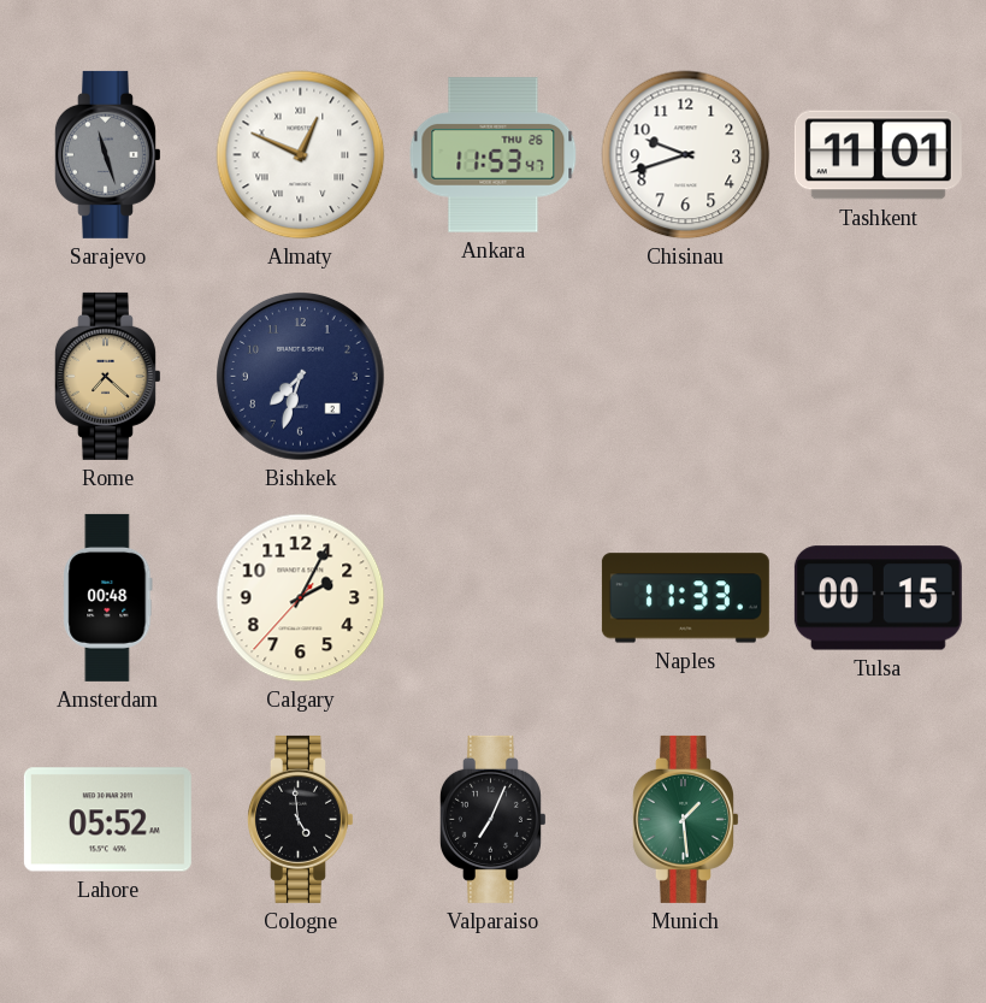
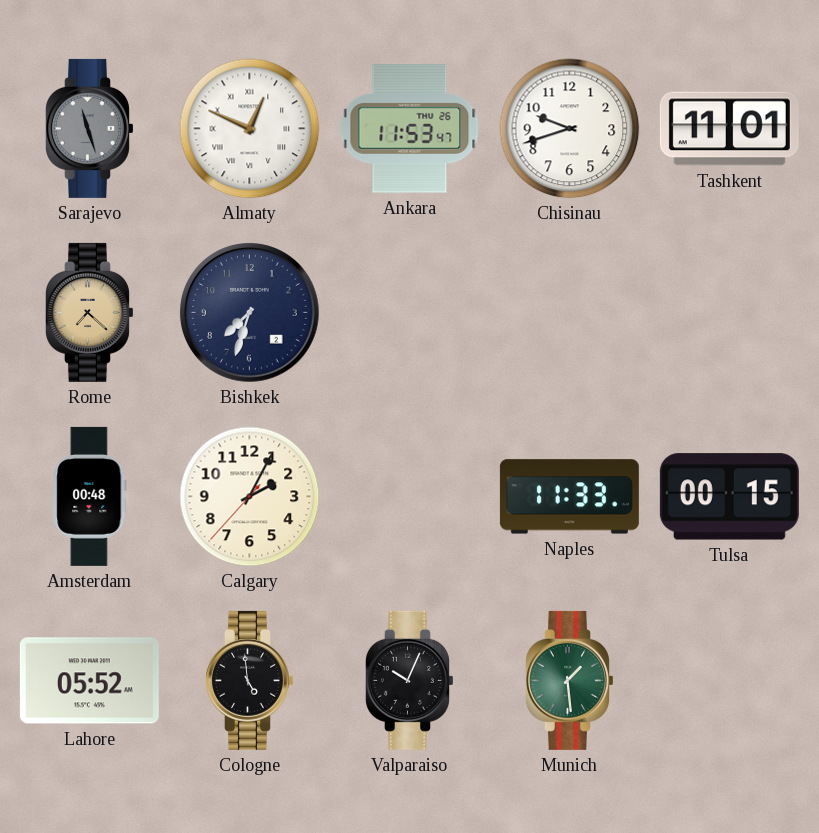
Valparaiso: 7:04 -> 10:04
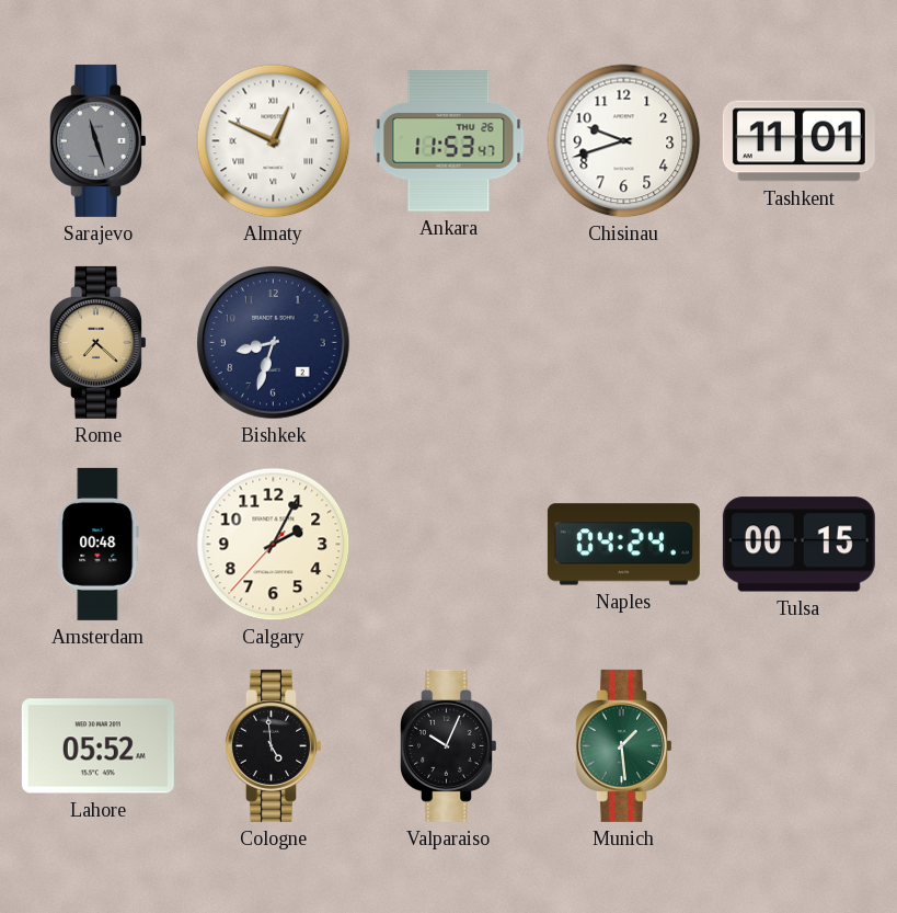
Bishkek: 7:33 -> 8:33
Naples: 11:33 -> 04:24
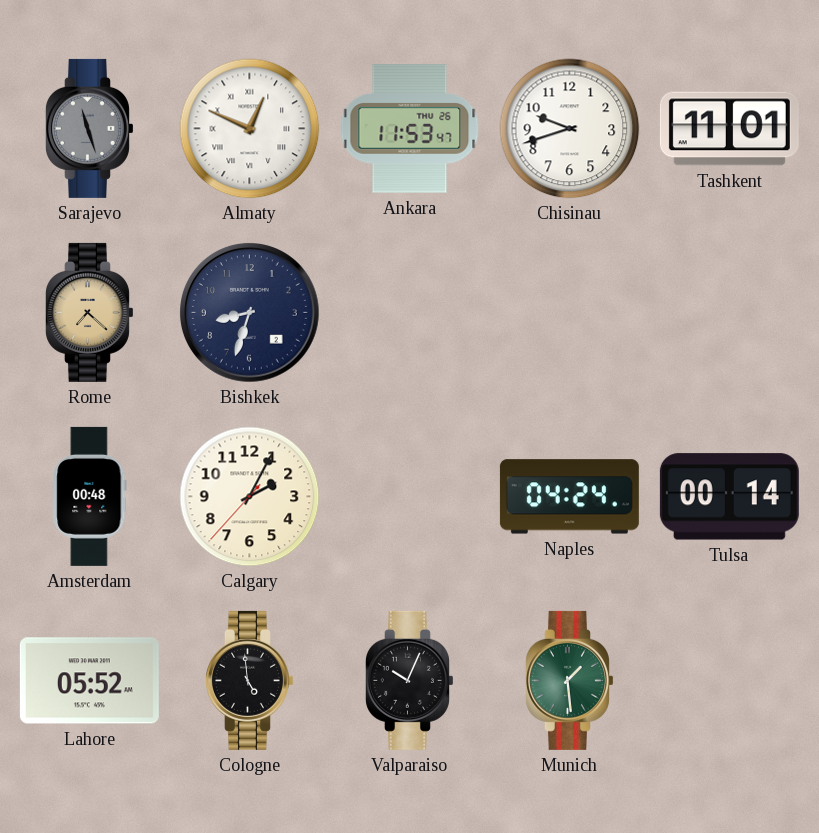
Tulsa: 00:15 -> 00:14
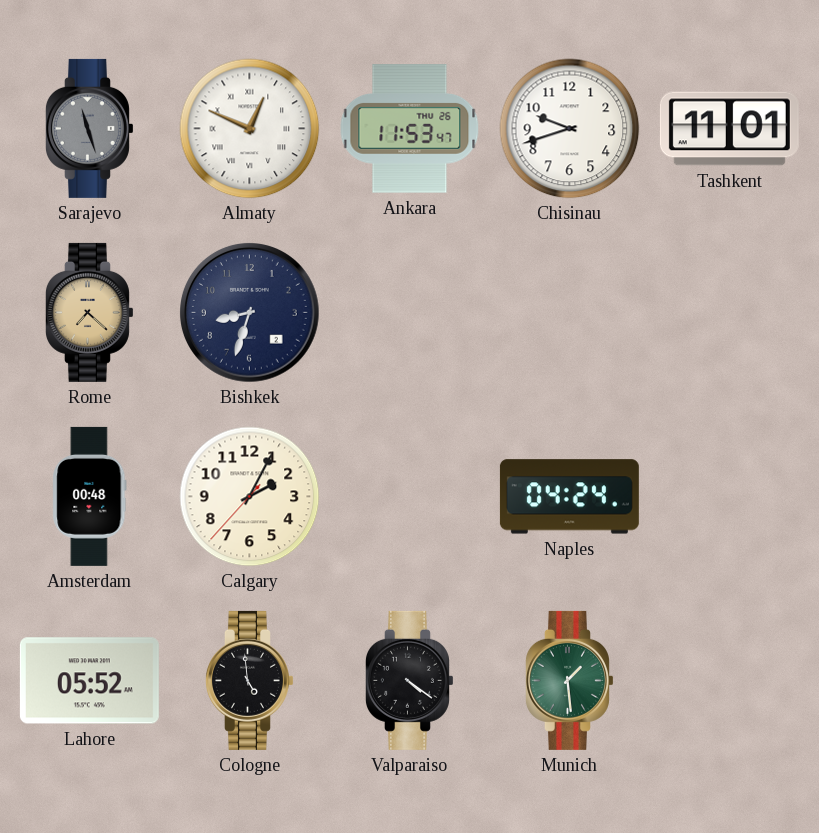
Tulsa: 00:14 -> none
Valparaiso: 10:04 -> 4:21
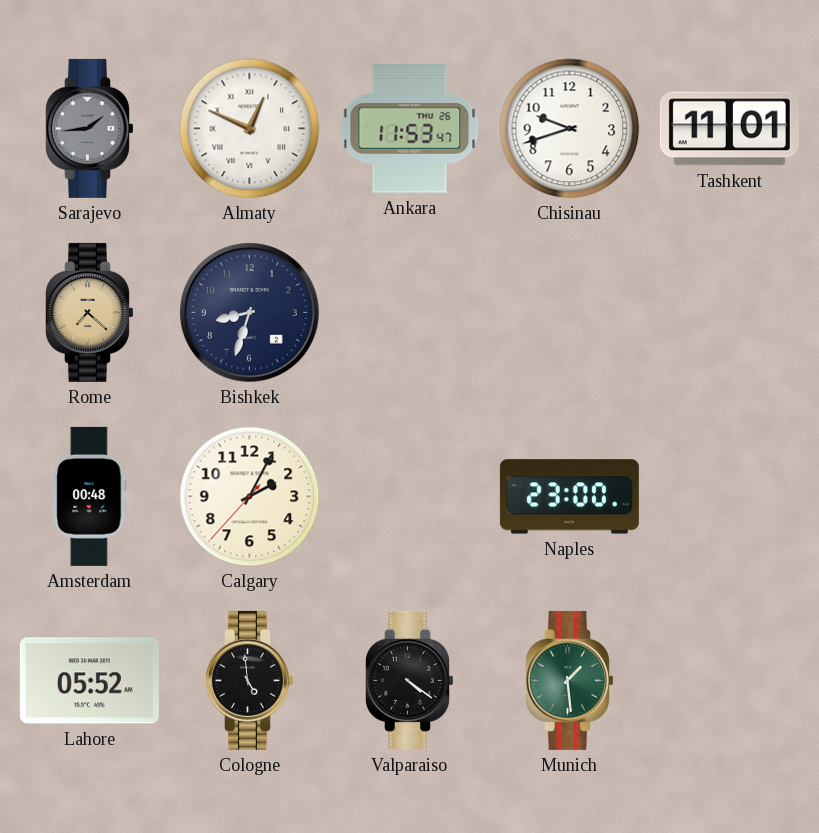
Sarajevo: 11:27 -> 1:44
Naples: 04:24 -> 23:00
